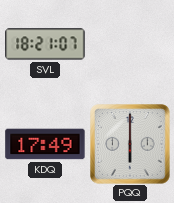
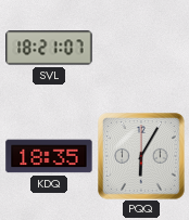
KDQ: 17:49 -> 18:35
PQQ: 6:00 -> 6:05
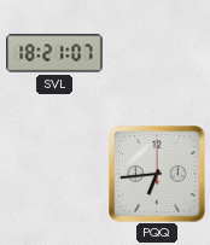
KDQ: 18:35 -> none
PQQ: 6:05 -> 6:44
